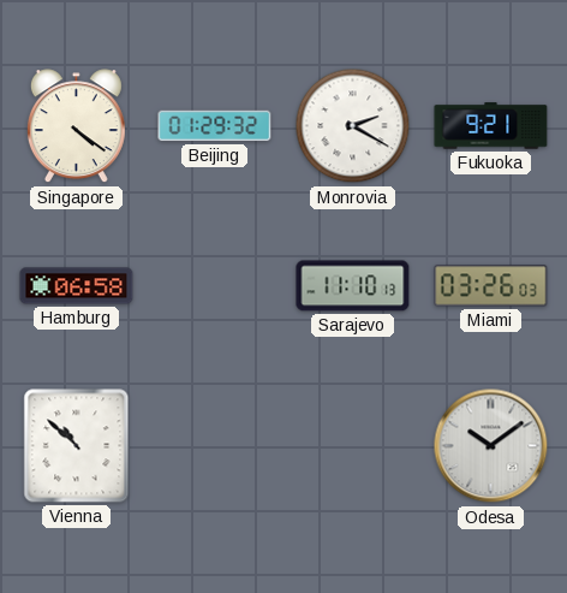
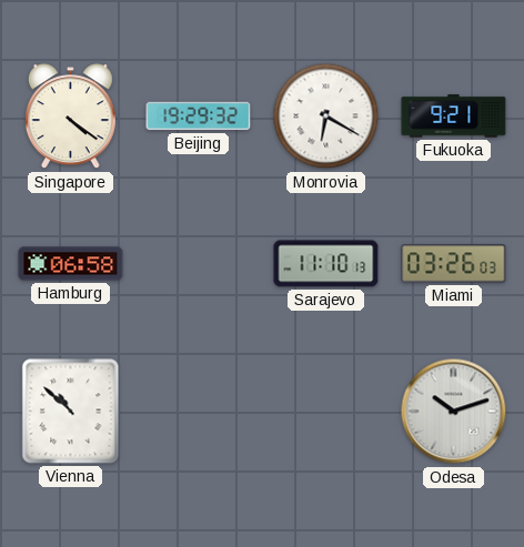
Beijing: 01:29 -> 19:29
Monrovia: 2:20 -> 6:20
Odesa: 10:09 -> 10:12
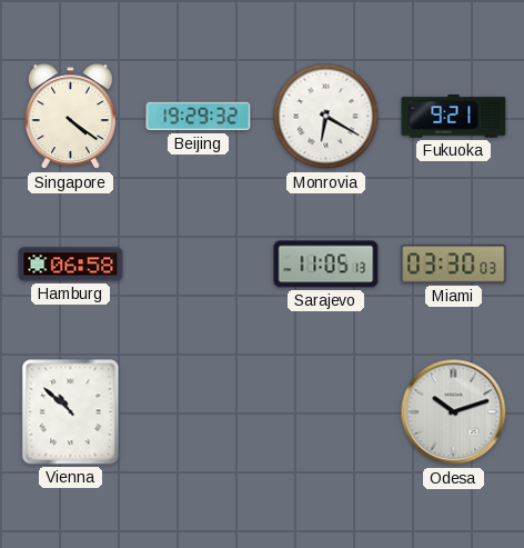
Sarajevo: 11:10 -> 11:05
Miami: 03:26 -> 03:30
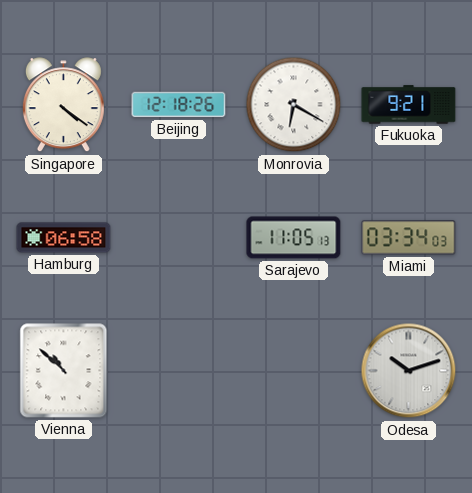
Beijing: 19:29 -> 12:18
Miami: 03:30 -> 03:34
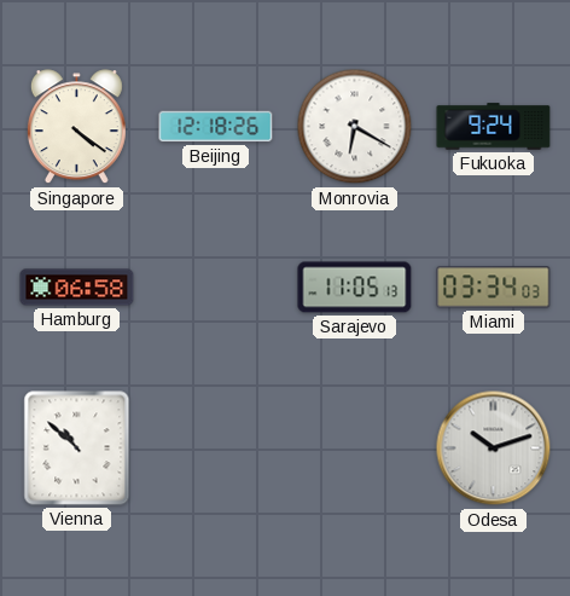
Fukuoka: 9:21 -> 9:24
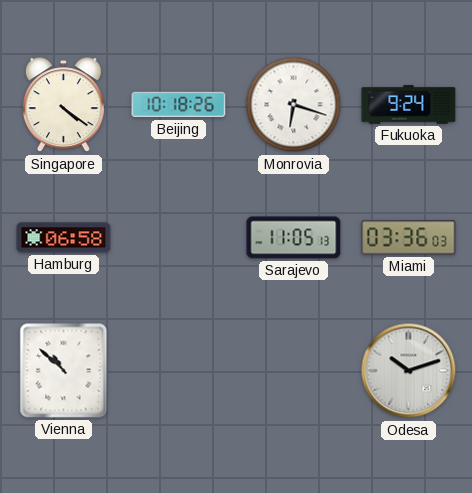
Beijing: 12:18 -> 10:18
Monrovia: 6:20 -> 6:18
Miami: 03:34 -> 03:36
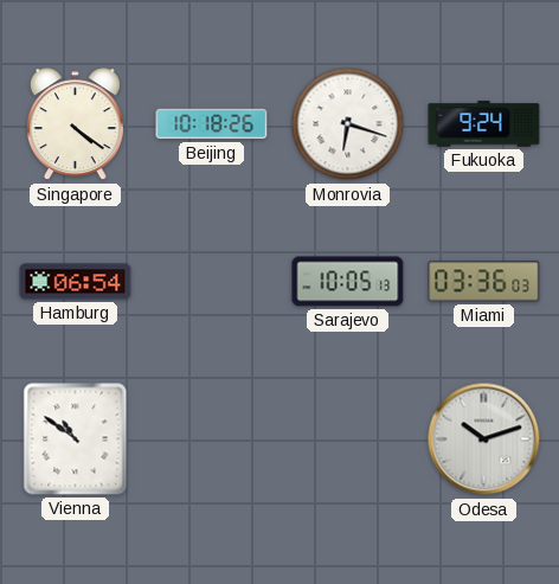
Hamburg: 06:58 -> 06:54
Sarajevo: 11:05 -> 10:05
Vienna: 10:52 -> 10:51
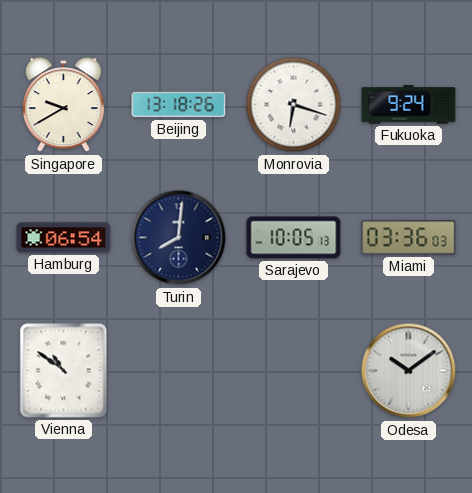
Singapore: 4:21 -> 9:40
Beijing: 10:18 -> 13:18
Turin: none -> 8:01
Odesa: 10:12 -> 10:09
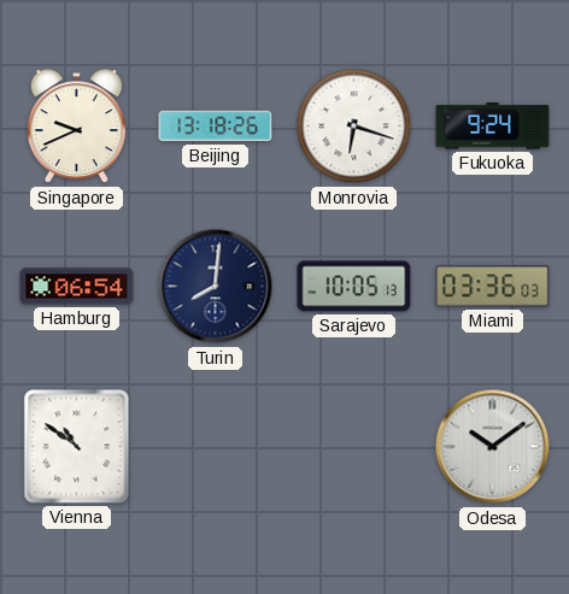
Singapore: 9:40 -> 9:41
